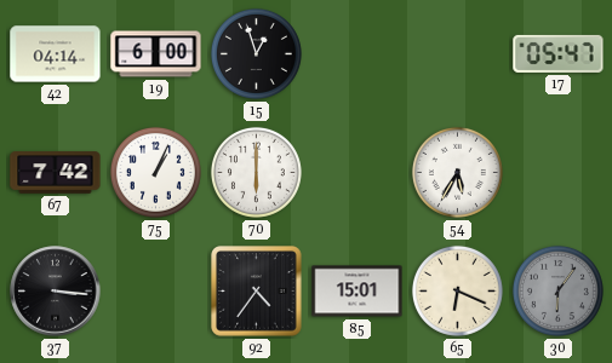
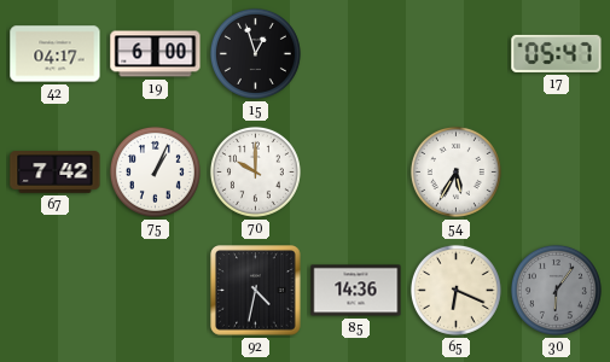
42: 04:14 -> 04:17
70: 6:00 -> 10:00
37: 3:16 -> none
92: 4:36 -> 4:32
85: 15:01 -> 14:36
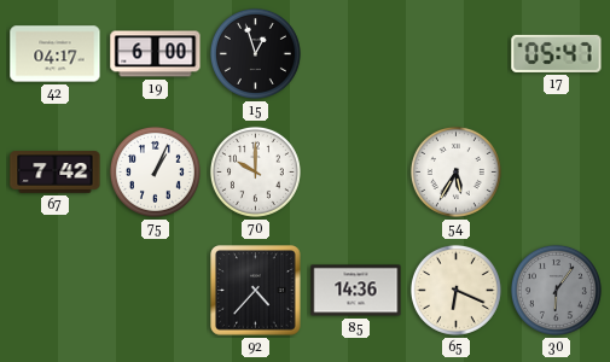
92: 4:32 -> 4:37
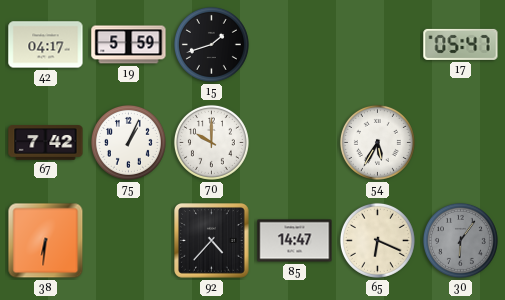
19: 6:00 -> 5:59
15: 12:57 -> 1:42
38: none -> 6:31
85: 14:36 -> 14:47
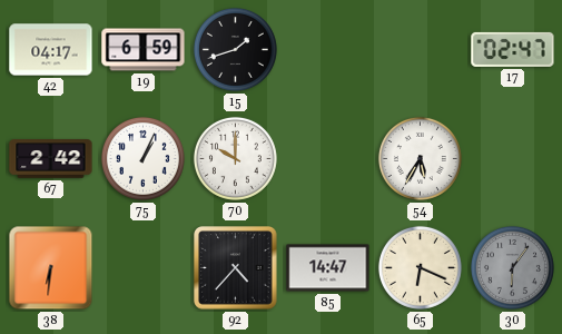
19: 5:59 -> 6:59
17: 05:47 -> 02:47
67: 7:42 -> 2:42
